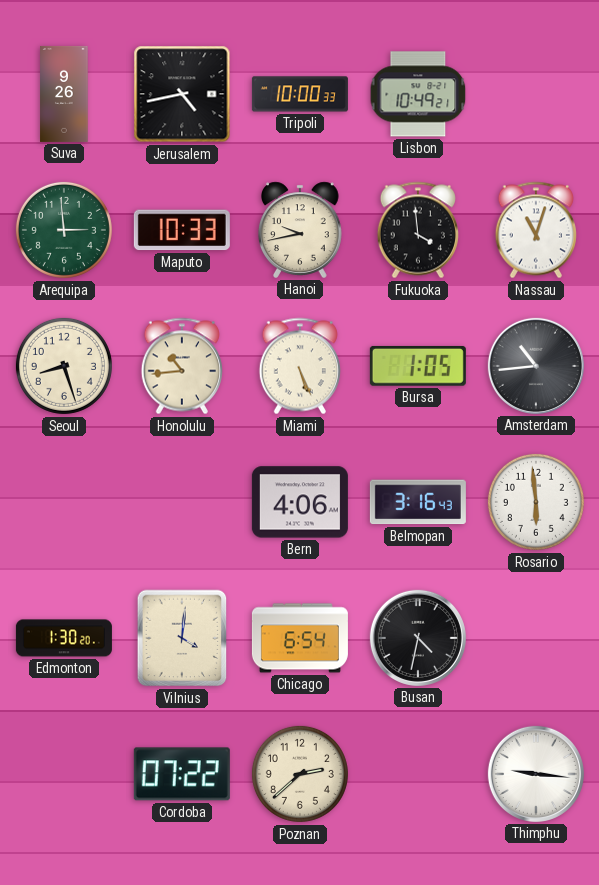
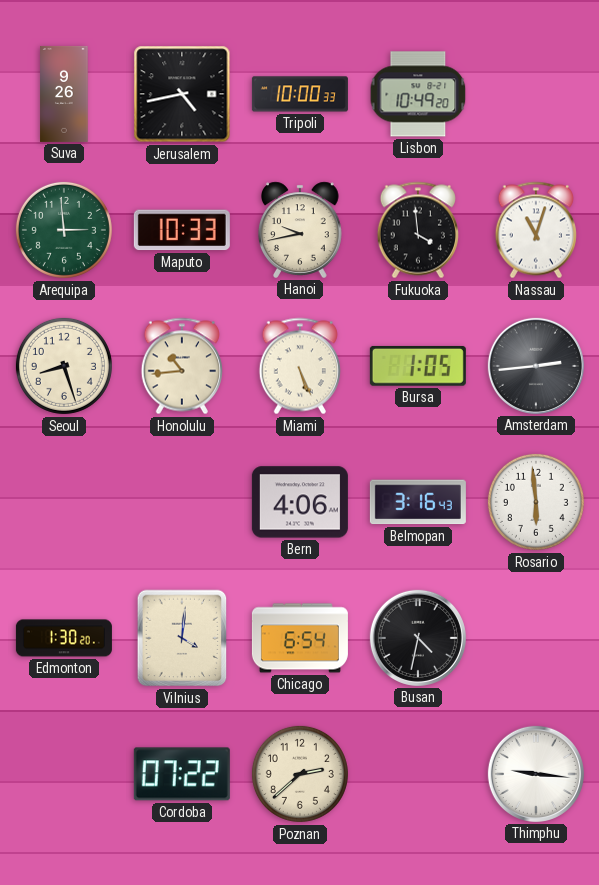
Lisbon: 10:49:21 -> 10:49:20
Amsterdam: 10:44 -> 2:44
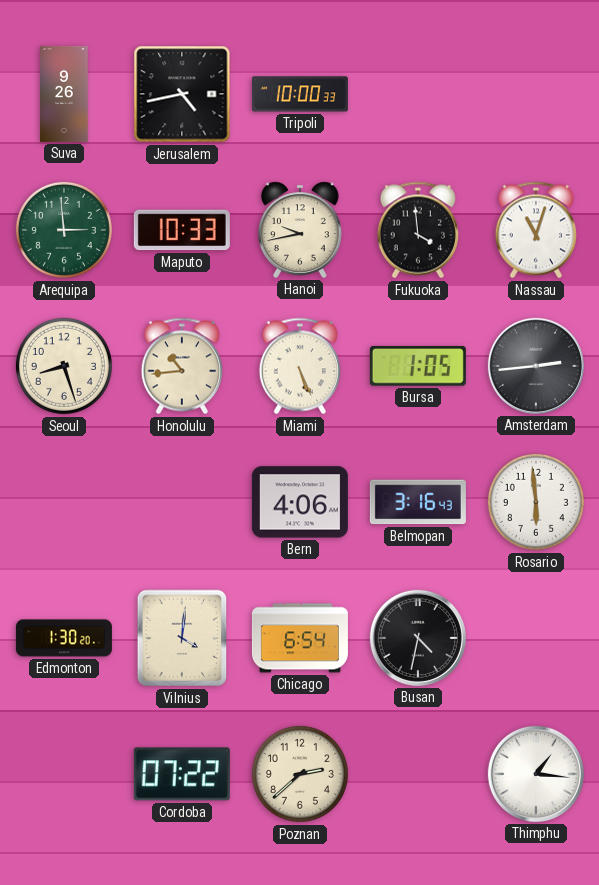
Lisbon: 10:49 -> none
Thimphu: 9:16 -> 1:16
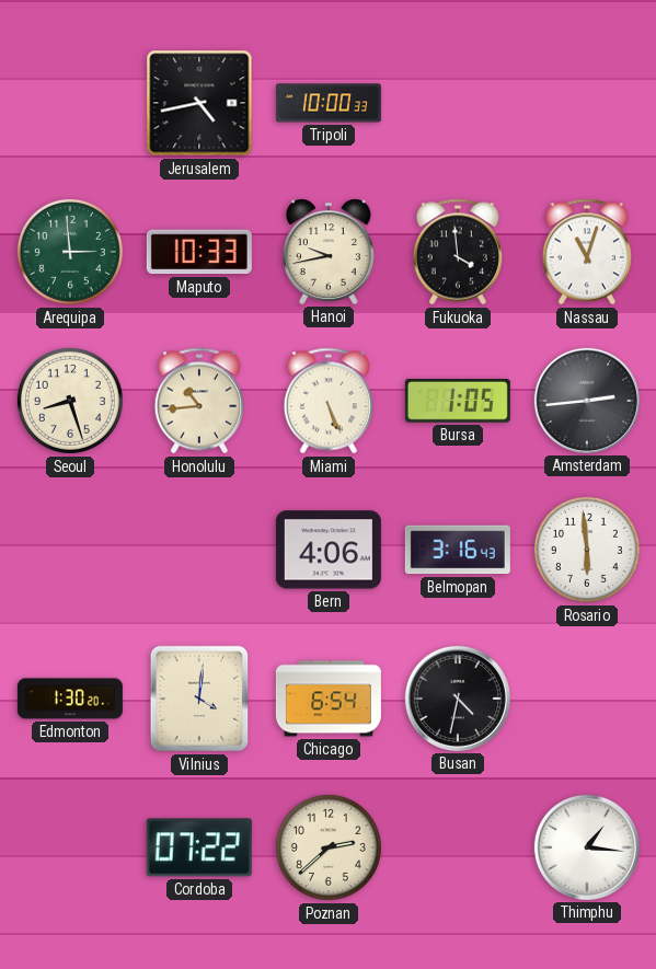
Suva: 9:26 -> none
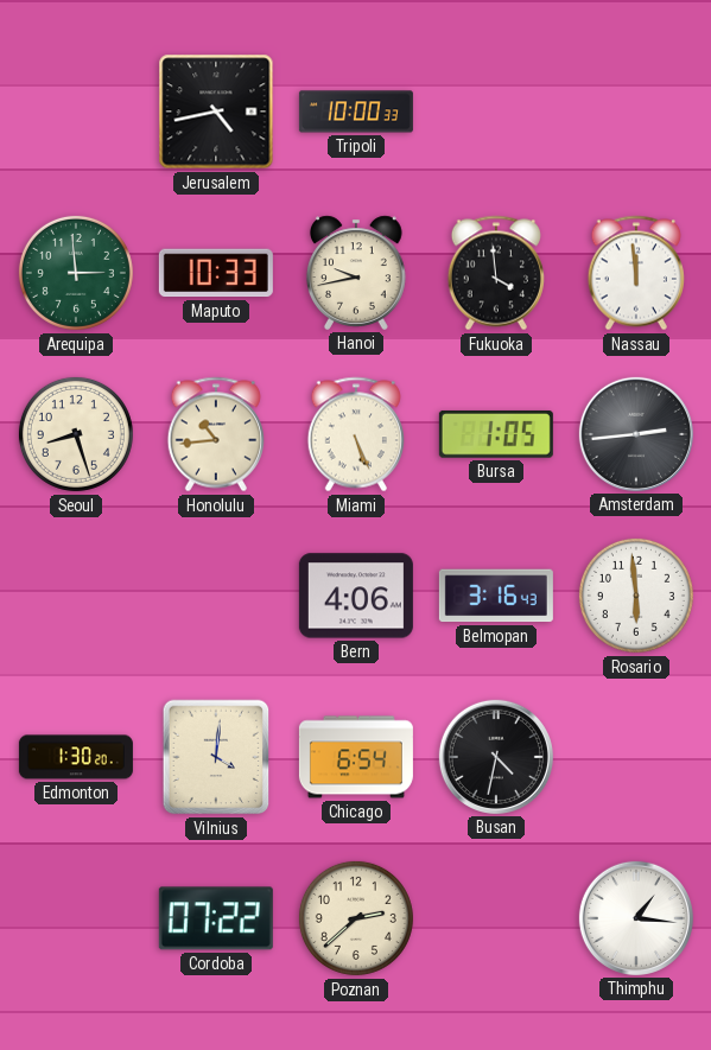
Nassau: 11:03 -> 11:59
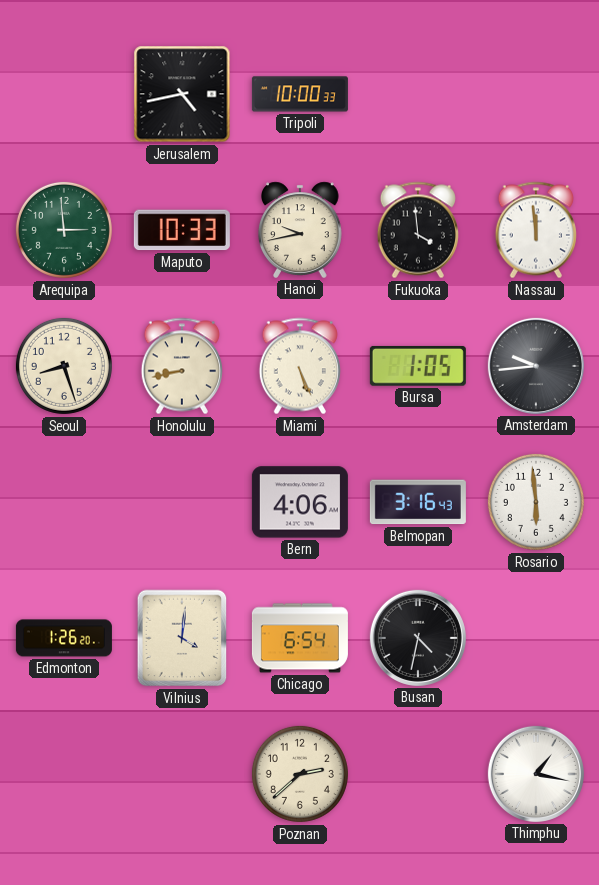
Honolulu: 10:44 -> 8:43
Amsterdam: 2:44 -> 9:44
Edmonton: 1:30 -> 1:26
Cordoba: 07:22 -> none
Thimphu: 1:16 -> 1:17
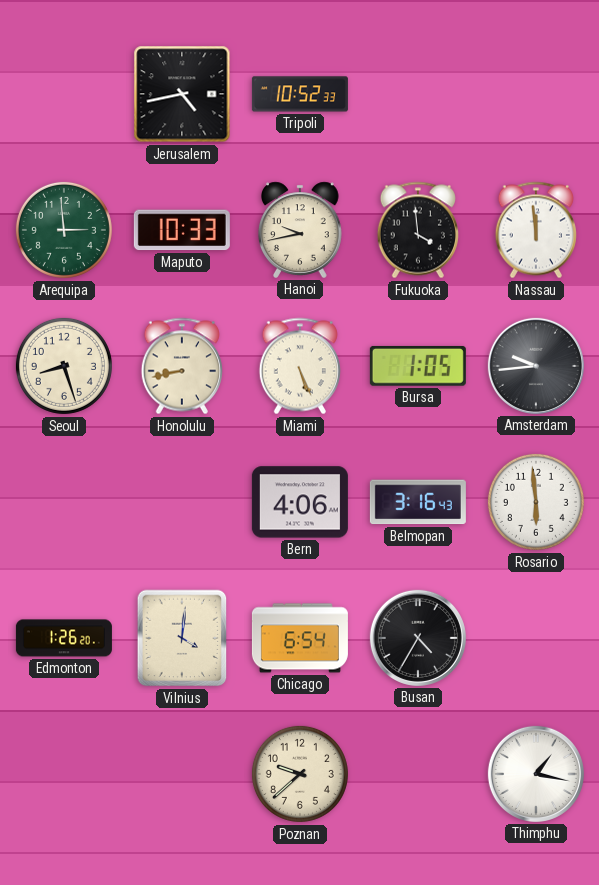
Tripoli: 10:00 -> 10:52
Busan: 4:32 -> 4:35
Poznan: 2:38 -> 9:38
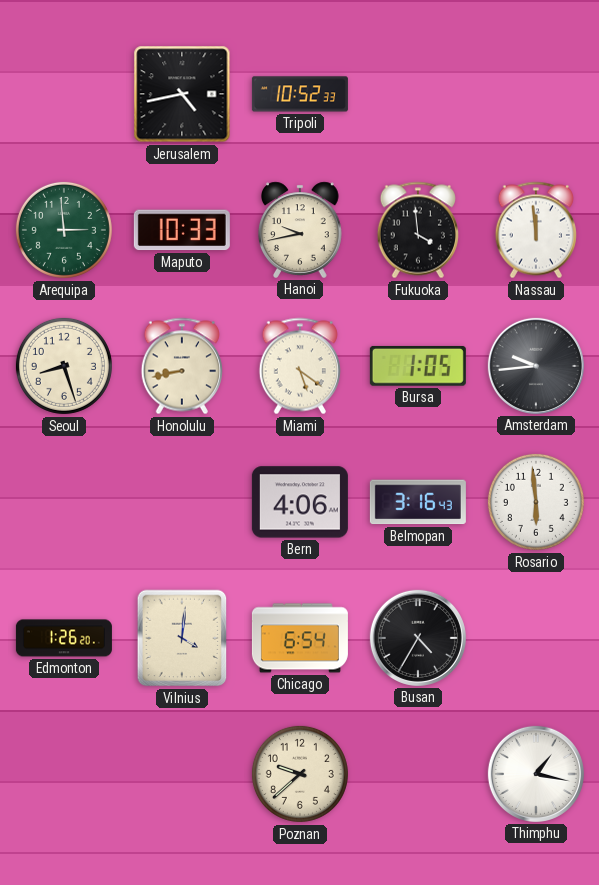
Miami: 5:26 -> 5:21
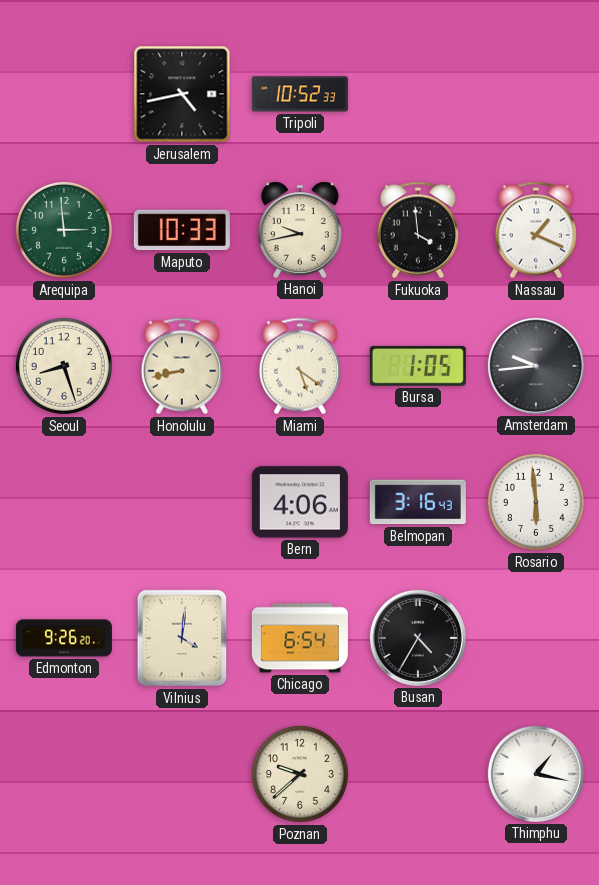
Nassau: 11:59 -> 1:19
Edmonton: 1:26 -> 9:26
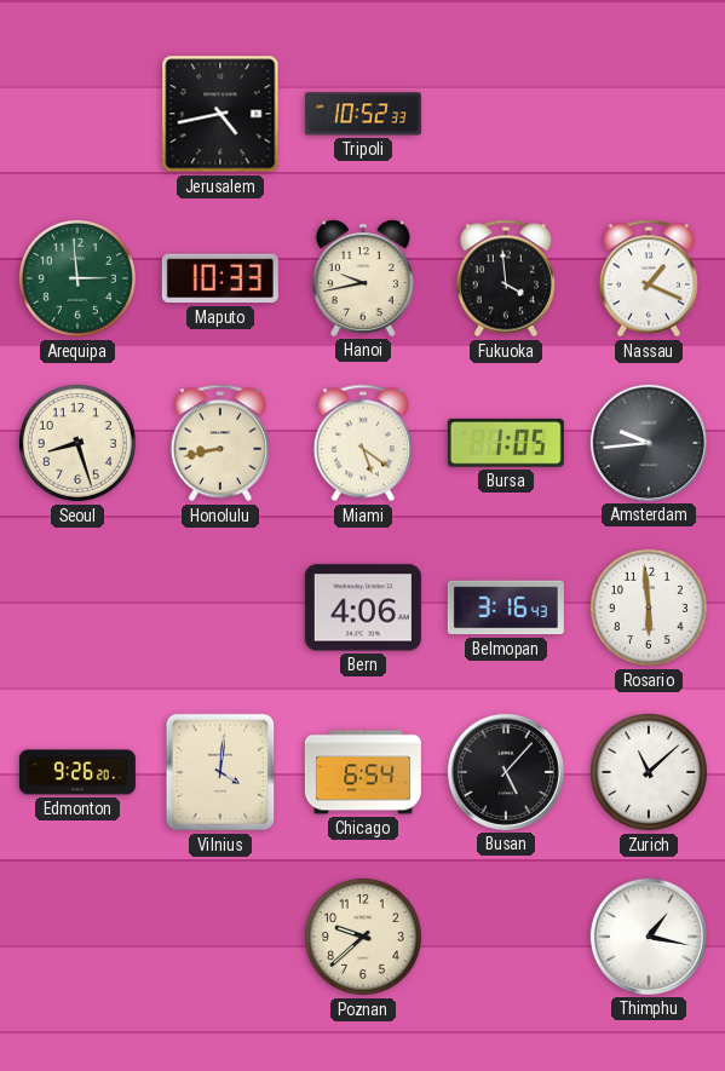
Busan: 4:35 -> 5:07
Zurich: none -> 11:08
